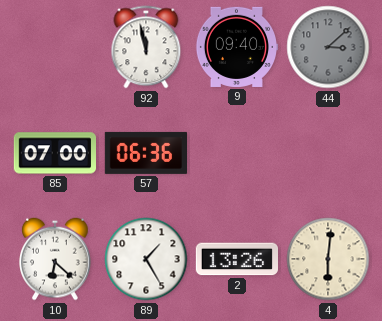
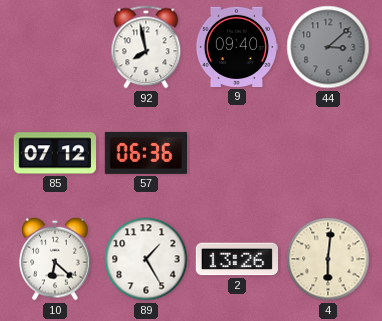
92: 11:58 -> 7:58
85: 07:00 -> 07:12
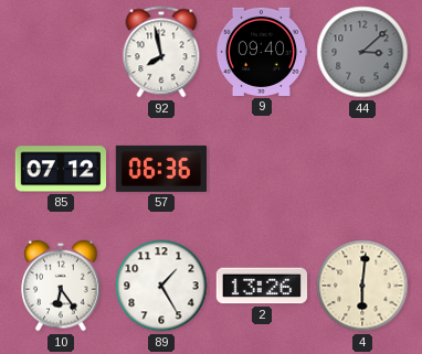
10: 6:22 -> 6:24
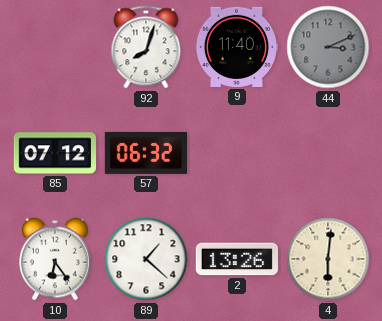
92: 7:58 -> 8:03
9: 09:40 -> 11:40
44: 3:08 -> 3:11
57: 06:36 -> 06:32
89: 1:25 -> 1:22
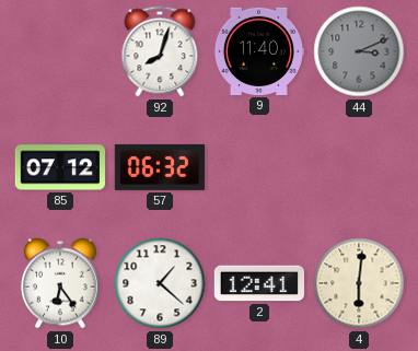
2: 13:26 -> 12:41
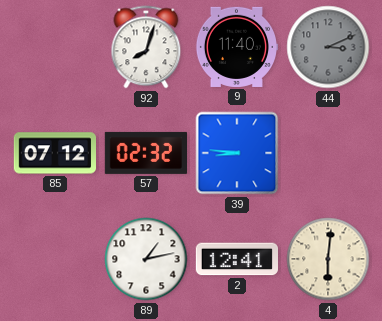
57: 06:32 -> 02:32
39: none -> 8:46
10: 6:24 -> none
89: 1:22 -> 1:13
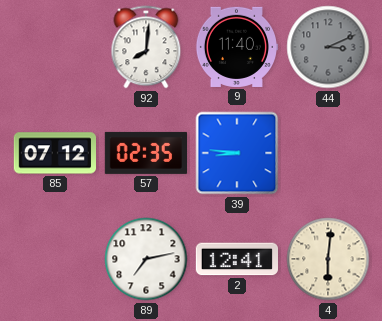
92: 8:03 -> 8:01
57: 02:32 -> 02:35
89: 1:13 -> 7:13
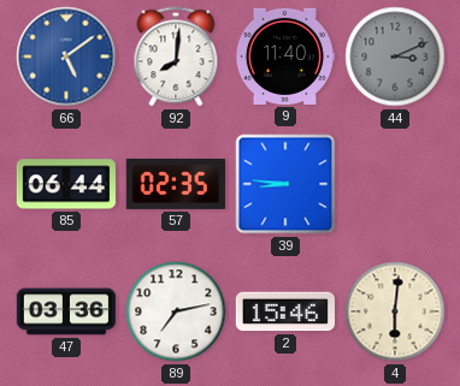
66: none -> 5:09
85: 07:12 -> 06:44
47: none -> 03:36
2: 12:41 -> 15:46
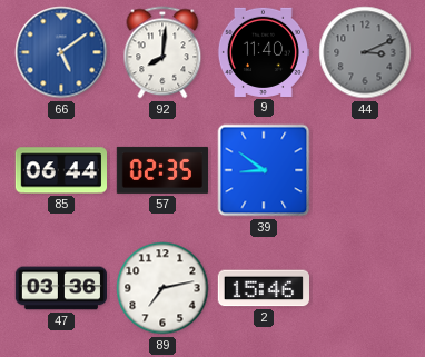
39: 8:46 -> 8:51
4: 6:01 -> none
